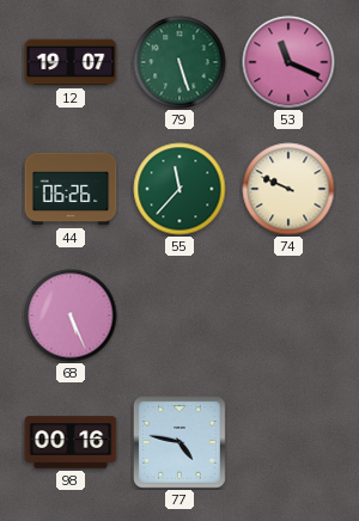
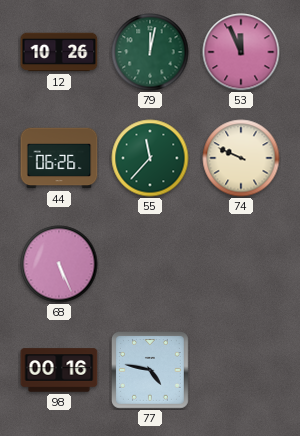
12: 19:07 -> 10:26
79: 5:27 -> 12:02
53: 11:19 -> 11:56
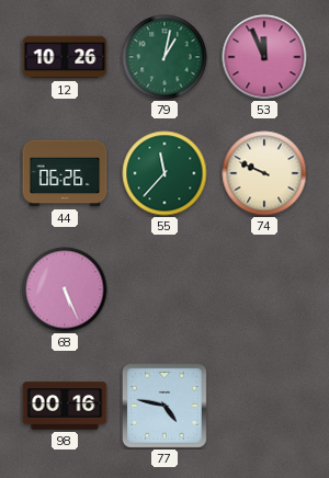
79: 12:02 -> 1:02
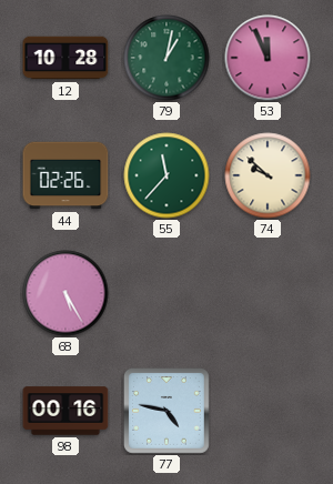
12: 10:26 -> 10:28
44: 06:26 -> 02:26
74: 9:49 -> 9:52
68: 5:26 -> 5:25
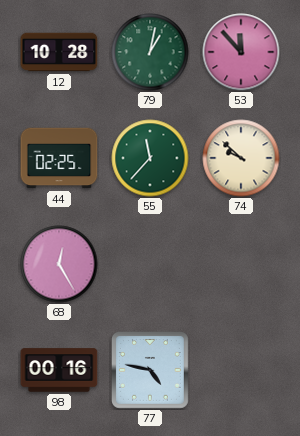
53: 11:56 -> 11:53
44: 02:26 -> 02:25
68: 5:25 -> 12:25
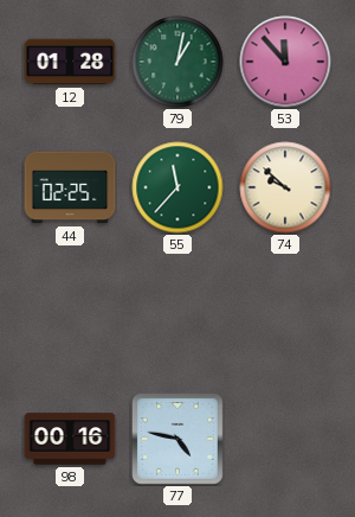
12: 10:28 -> 01:28
68: 12:25 -> none
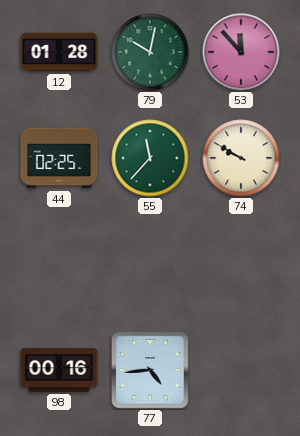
79: 1:02 -> 10:02
74: 9:52 -> 9:50
77: 4:47 -> 4:44
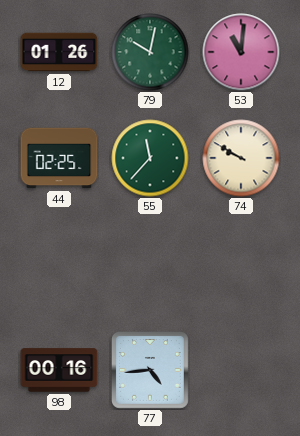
12: 01:28 -> 01:26
53: 11:53 -> 11:01
